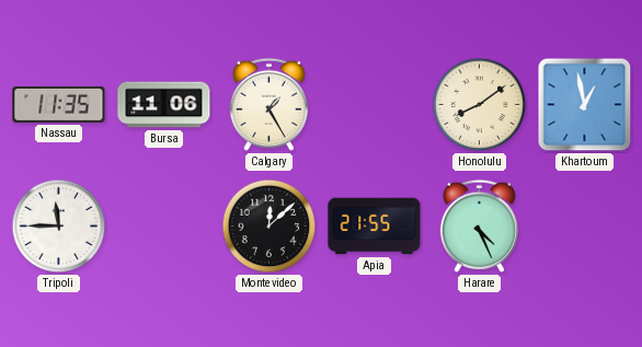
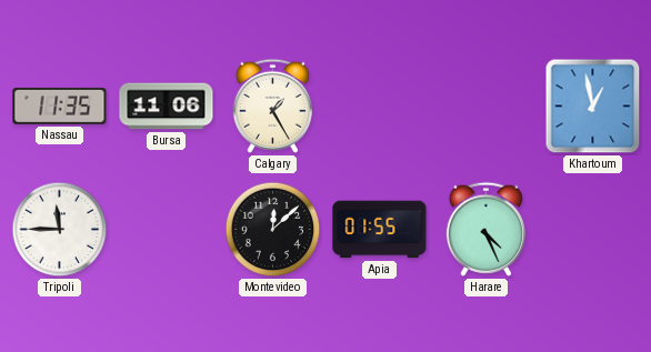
Honolulu: 8:09 -> none
Apia: 21:55 -> 01:55
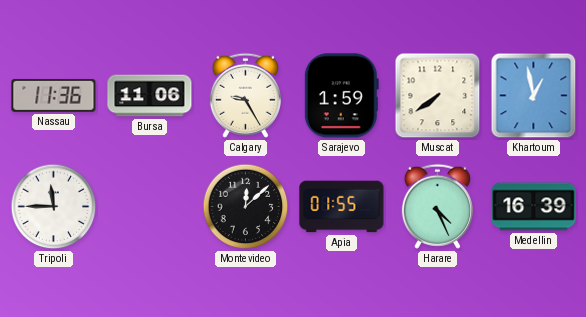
Nassau: 11:35 -> 11:36
Calgary: 1:25 -> 9:25
Sarajevo: none -> 1:59
Muscat: none -> 7:39
Medellin: none -> 16:39
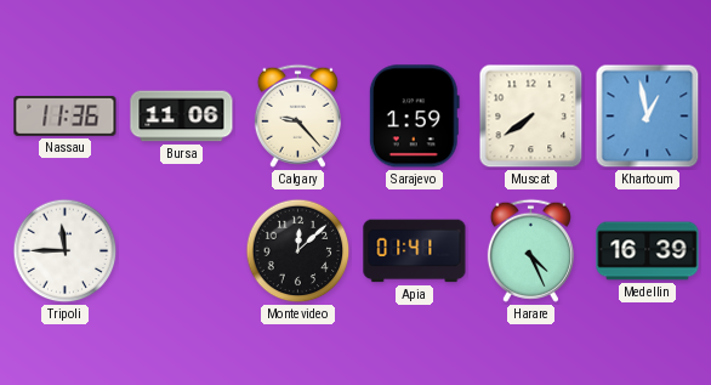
Calgary: 9:25 -> 9:23
Apia: 01:55 -> 01:41
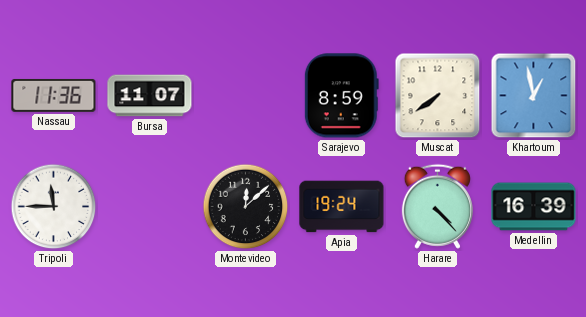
Bursa: 11:06 -> 11:07
Calgary: 9:23 -> none
Sarajevo: 1:59 -> 8:59
Apia: 01:41 -> 19:24
Harare: 4:26 -> 4:23
